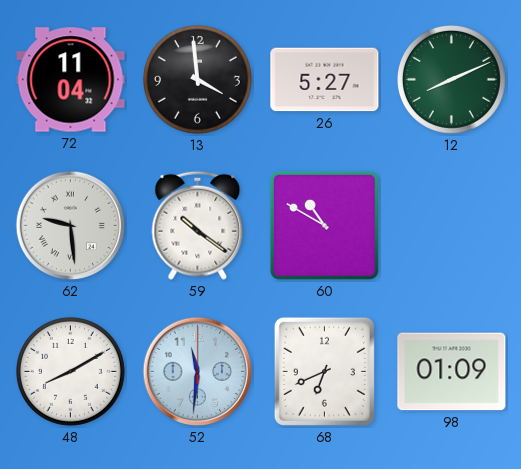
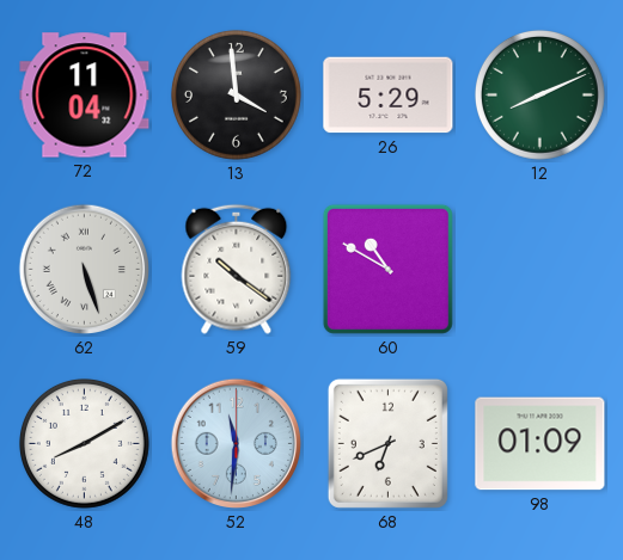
26: 5:27 -> 5:29
62: 9:29 -> 5:27
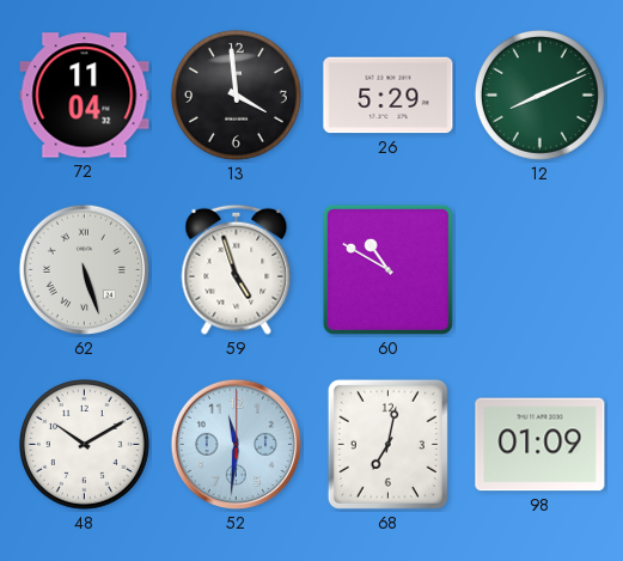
59: 10:21 -> 4:57
48: 8:10 -> 10:10
68: 6:41 -> 7:02
